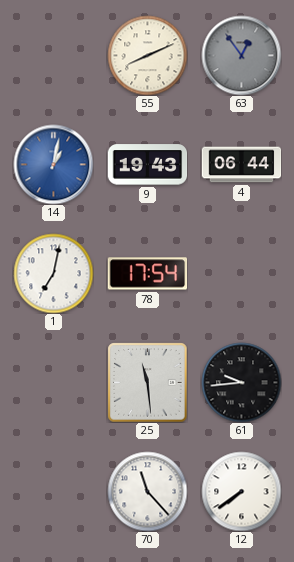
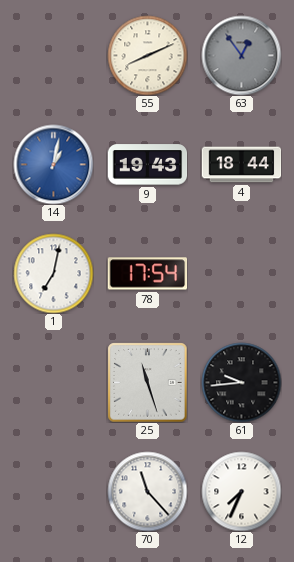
4: 06:44 -> 18:44
25: 11:29 -> 11:27
12: 7:39 -> 7:34
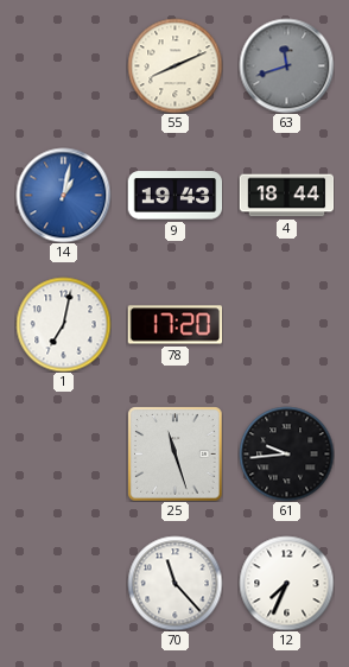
63: 12:54 -> 11:42
78: 17:54 -> 17:20
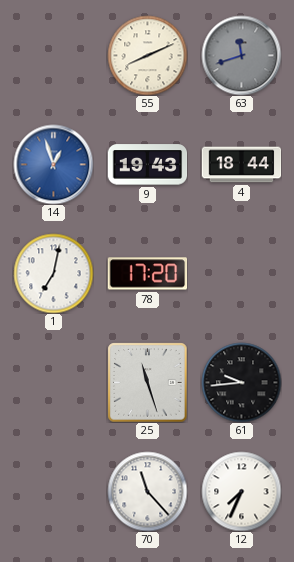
14: 1:02 -> 12:57
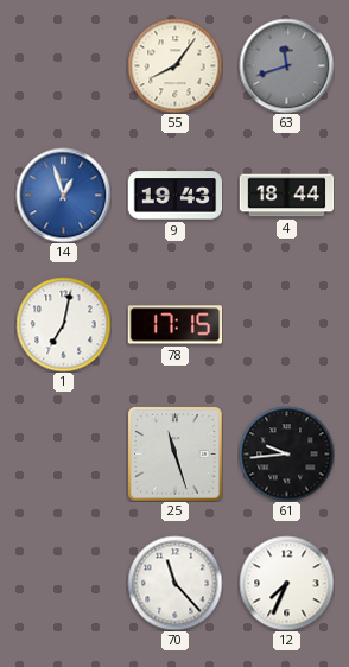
55: 8:11 -> 8:06
78: 17:20 -> 17:15
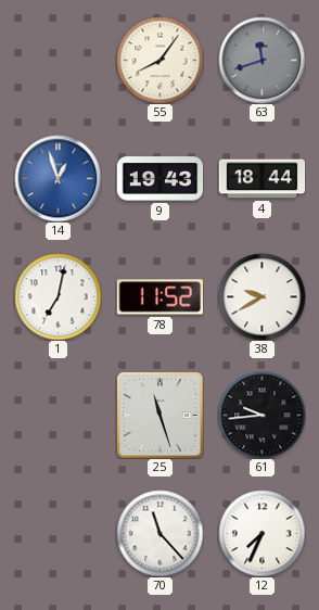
78: 17:15 -> 11:52
38: none -> 9:40
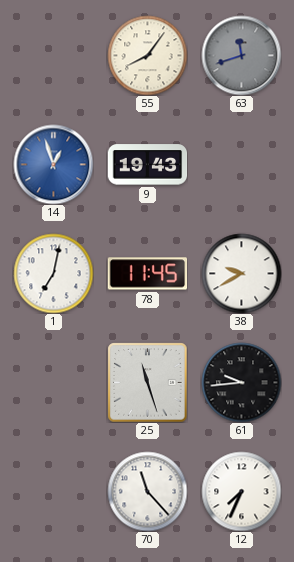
4: 18:44 -> none
78: 11:52 -> 11:45
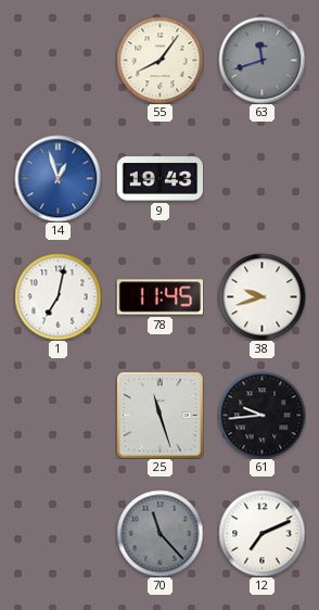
38: 9:40 -> 9:42
70 dial: white -> grey
12: 7:34 -> 7:11
